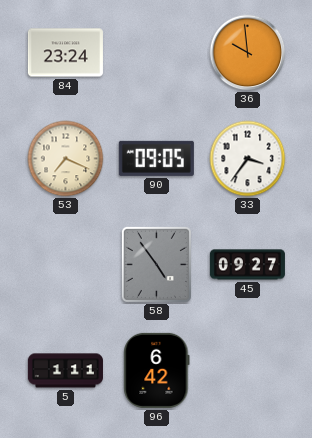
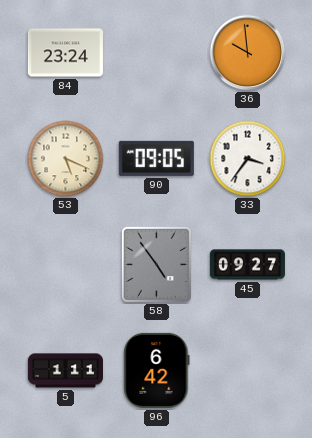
53: 7:19 -> 5:19
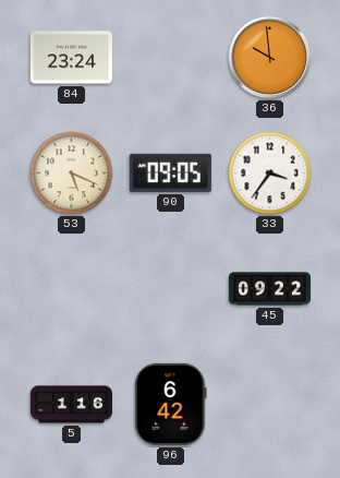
58: 4:54 -> none
45: 09:27 -> 09:22
5: 1:11 -> 1:16
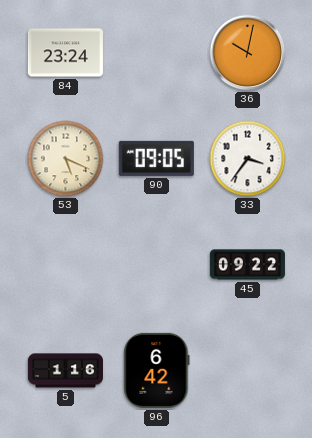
36: 9:59 -> 10:02
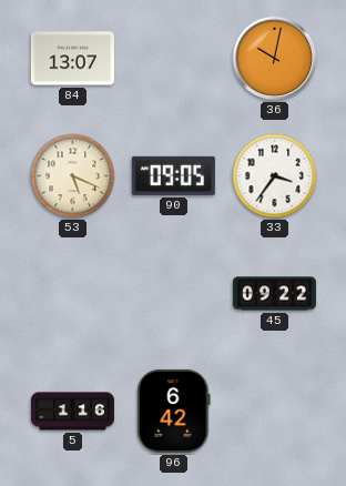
84: 23:24 -> 13:07
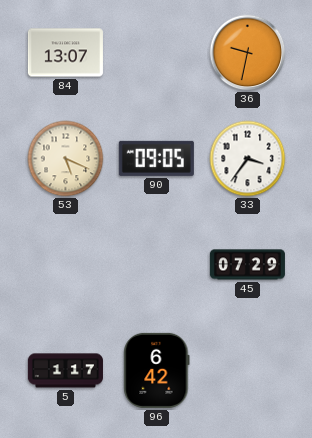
36: 10:02 -> 9:32
45: 09:22 -> 07:29
5: 1:16 -> 1:17
